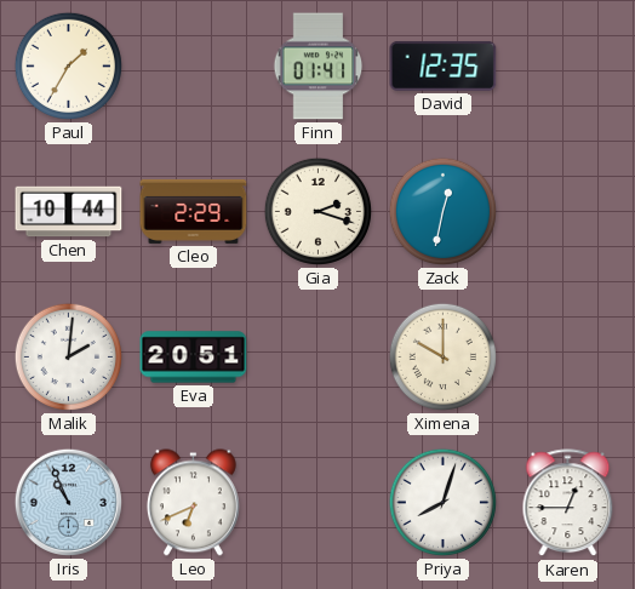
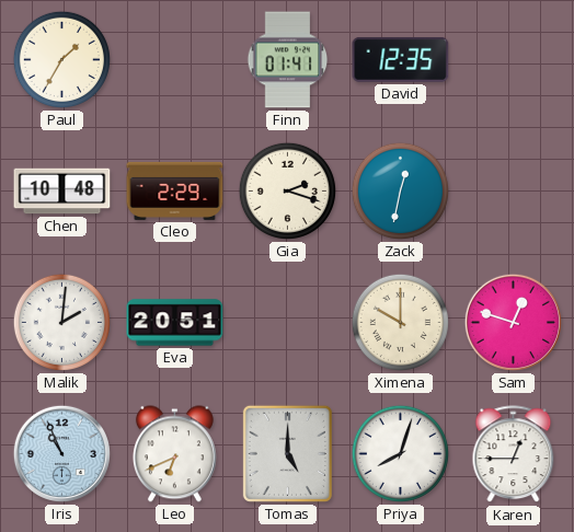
Chen: 10:44 -> 10:48
Sam: none -> 12:48
Tomas: none -> 5:00
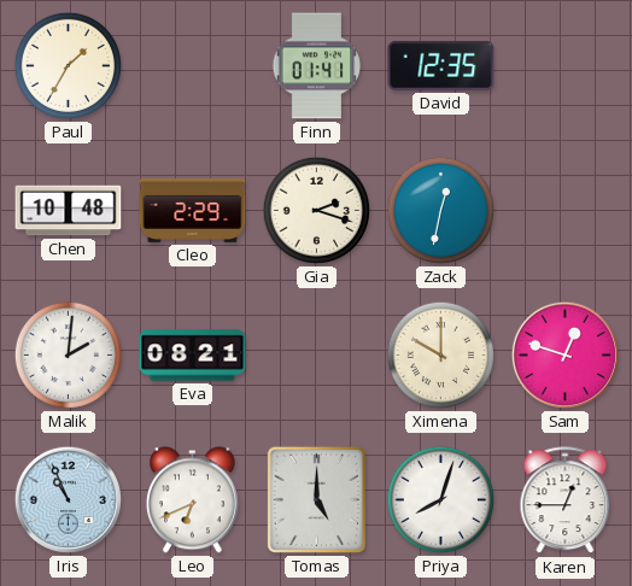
Eva: 20:51 -> 08:21
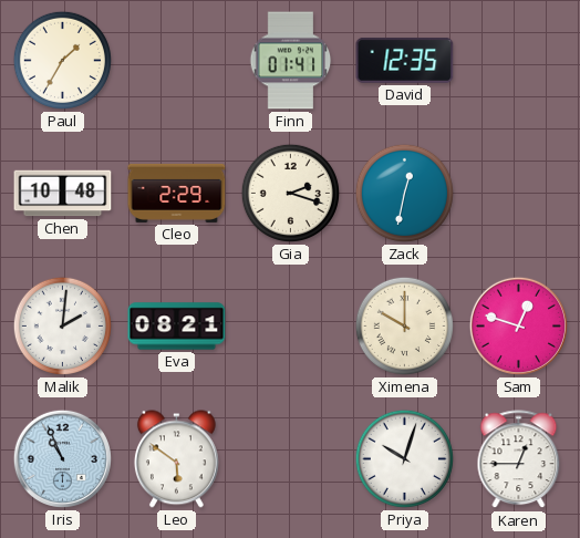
Leo: 6:41 -> 5:51
Tomas: 5:00 -> none
Priya: 8:03 -> 10:03
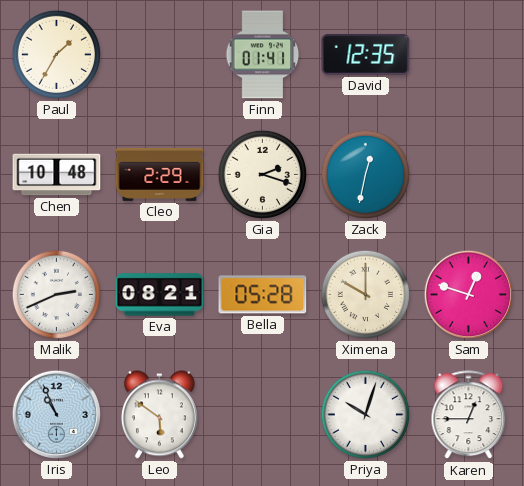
Malik: 2:01 -> 2:41
Bella: none -> 05:28
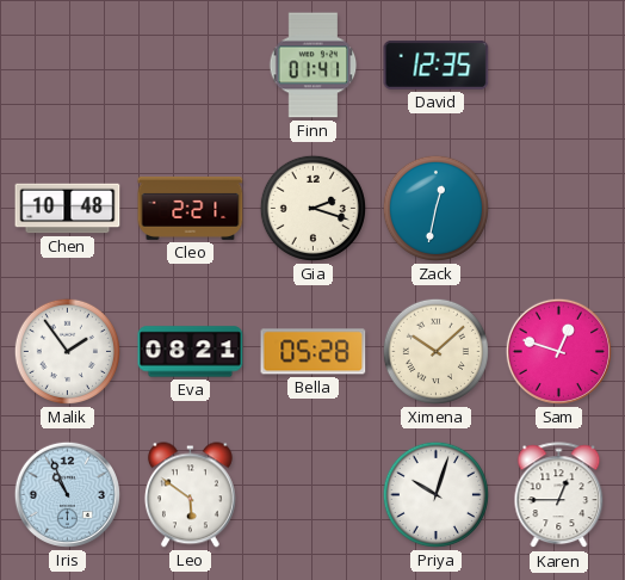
Paul: 1:35 -> none
Cleo: 2:29 -> 2:21
Malik: 2:41 -> 1:54
Ximena: 10:00 -> 10:08
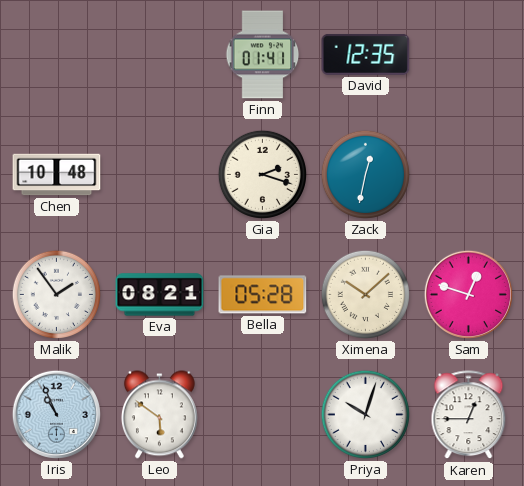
Cleo: 2:21 -> none
